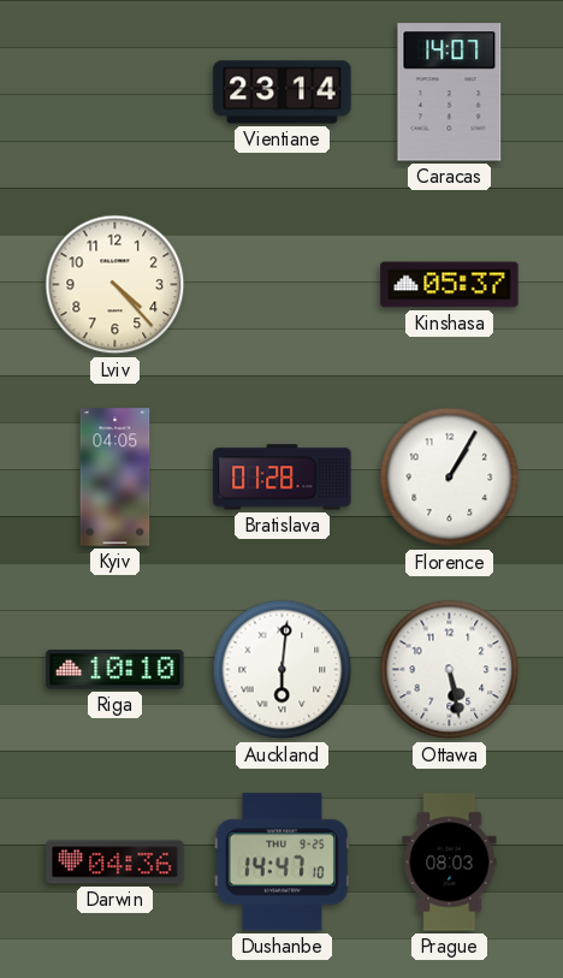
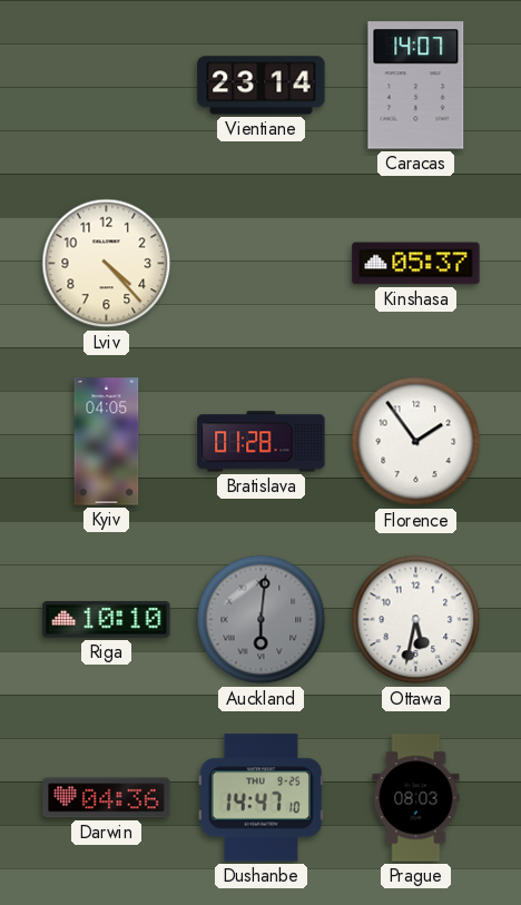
Florence: 1:05 -> 1:54
Auckland dial: white -> grey
Ottawa: 5:28 -> 5:32
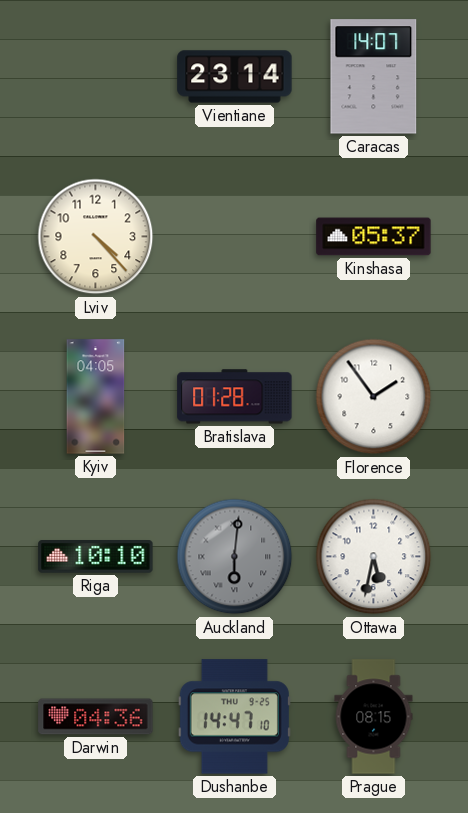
Prague: 08:03 -> 08:15
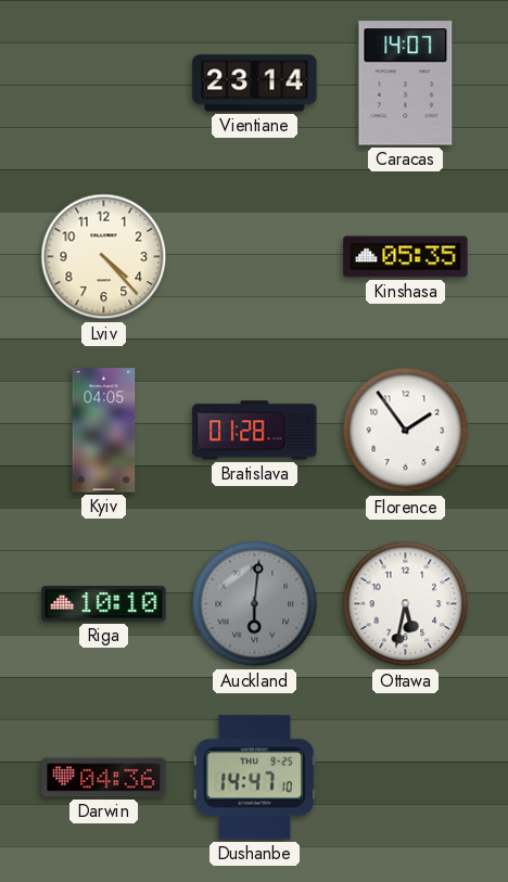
Kinshasa: 05:37 -> 05:35
Prague: 08:15 -> none
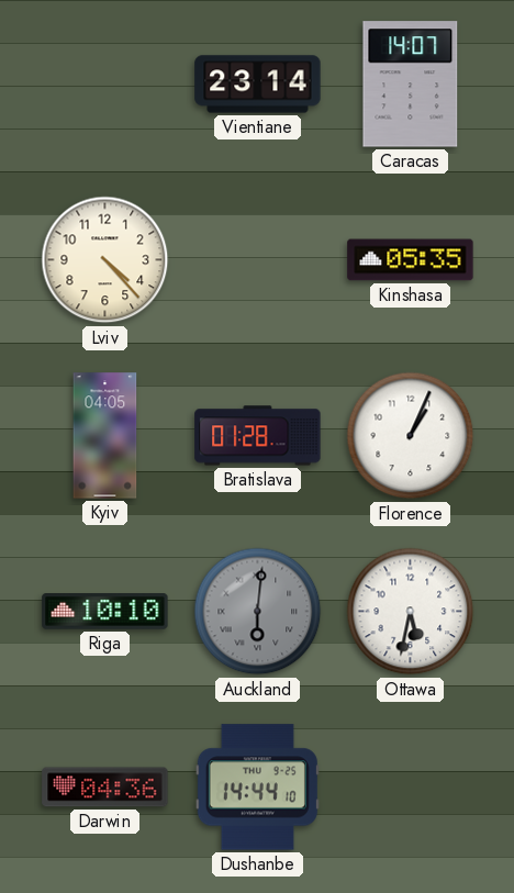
Florence: 1:54 -> 1:04
Dushanbe: 14:47 -> 14:44
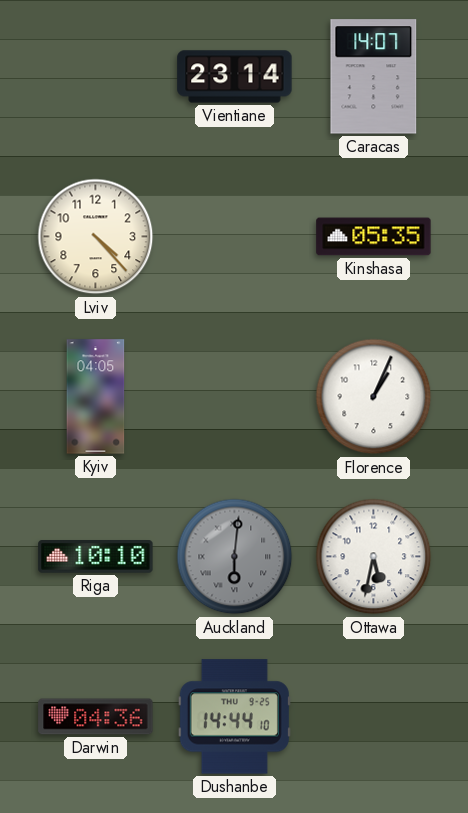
Bratislava: 01:28 -> none
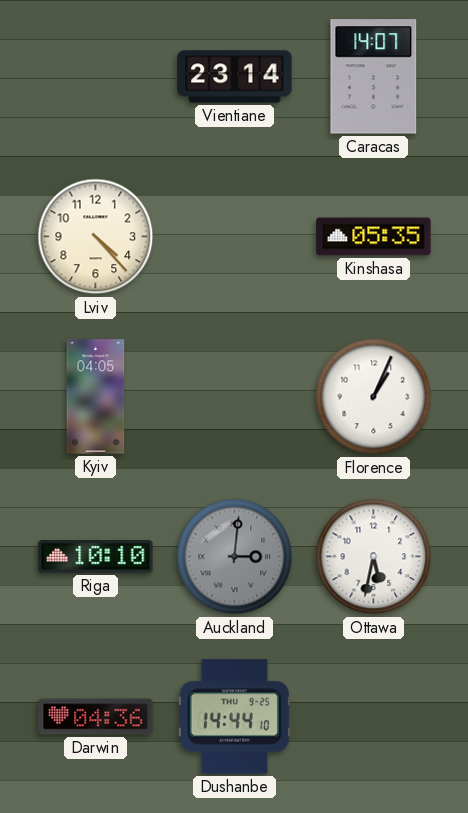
Auckland: 6:01 -> 3:01
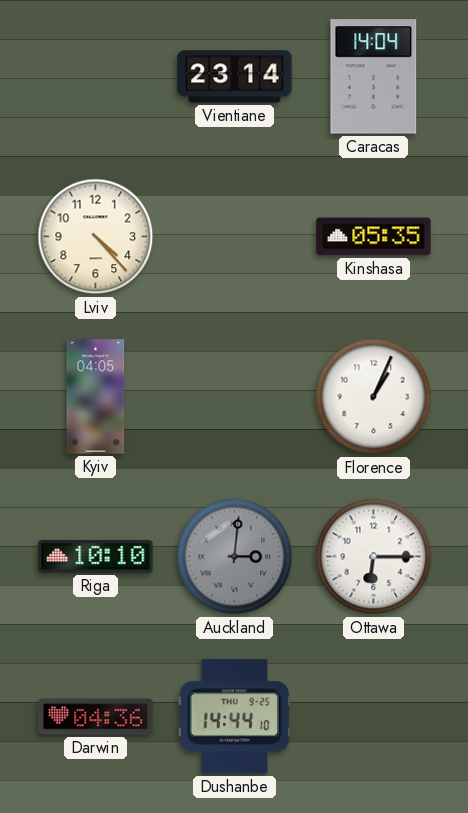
Caracas: 14:07 -> 14:04
Ottawa: 5:32 -> 6:15
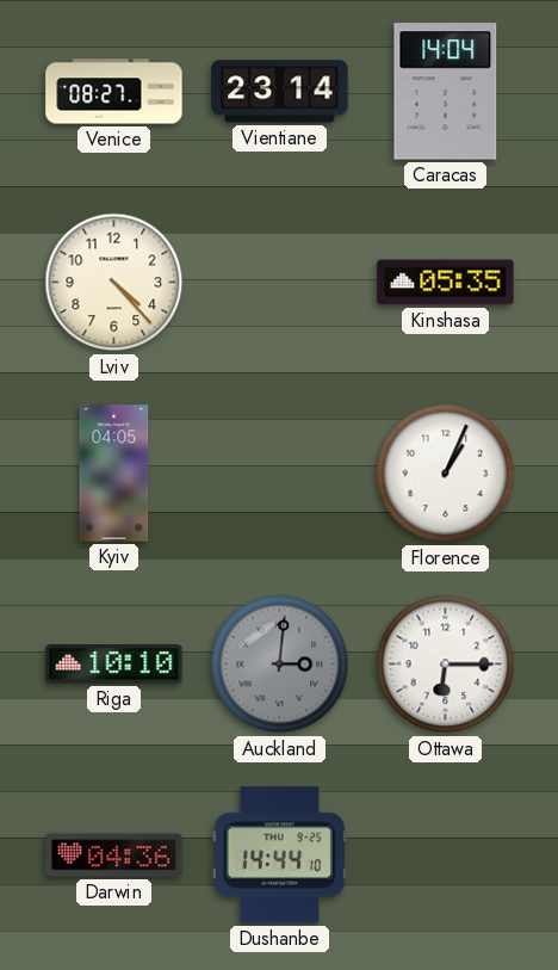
Venice: none -> 08:27
